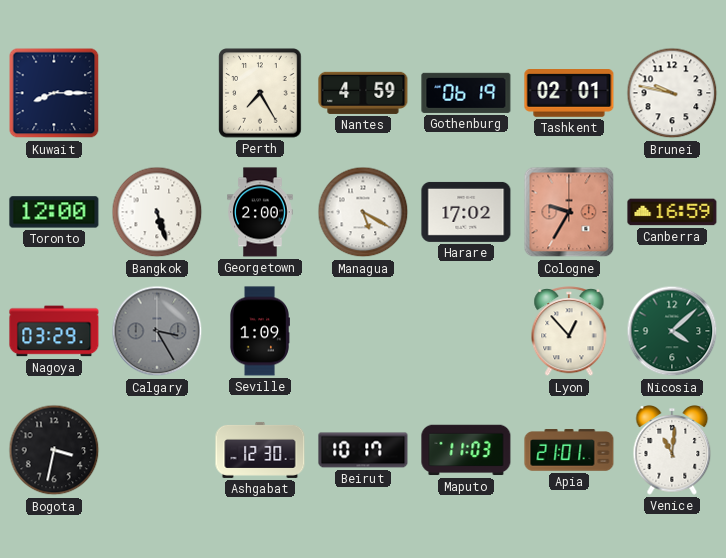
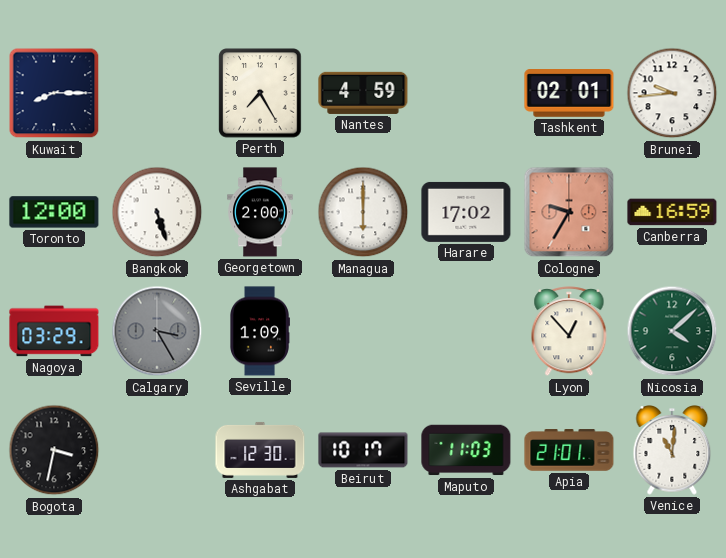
Gothenburg: 06:19 -> none
Brunei: 9:47 -> 9:44
Managua: 5:20 -> 6:00
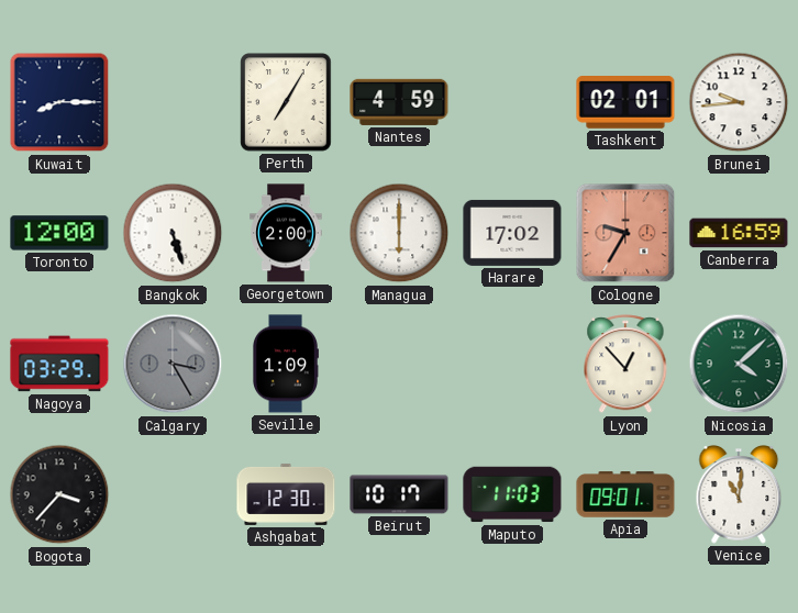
Perth: 7:25 -> 7:05
Bogota: 3:32 -> 3:37
Apia: 21:01 -> 09:01
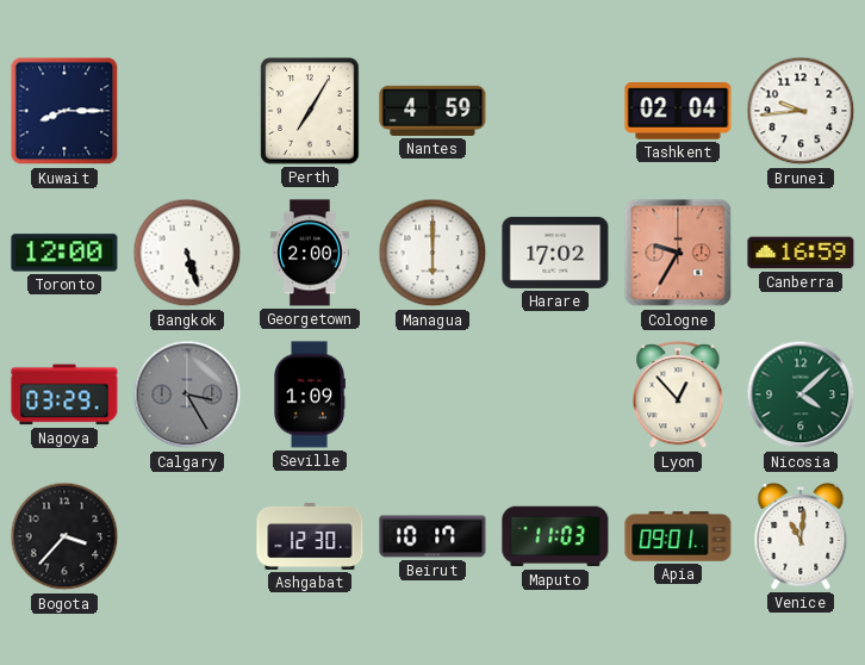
Tashkent: 02:01 -> 02:04
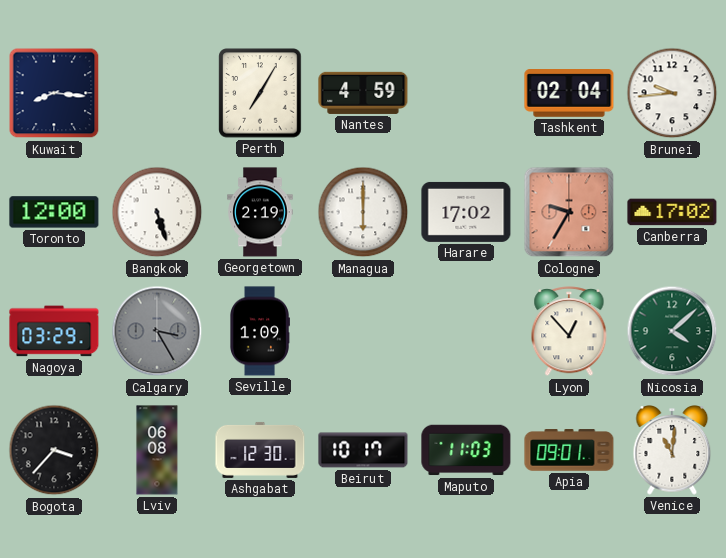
Kuwait: 8:15 -> 8:16
Georgetown: 2:00 -> 2:19
Canberra: 16:59 -> 17:02
Lviv: none -> 06:08
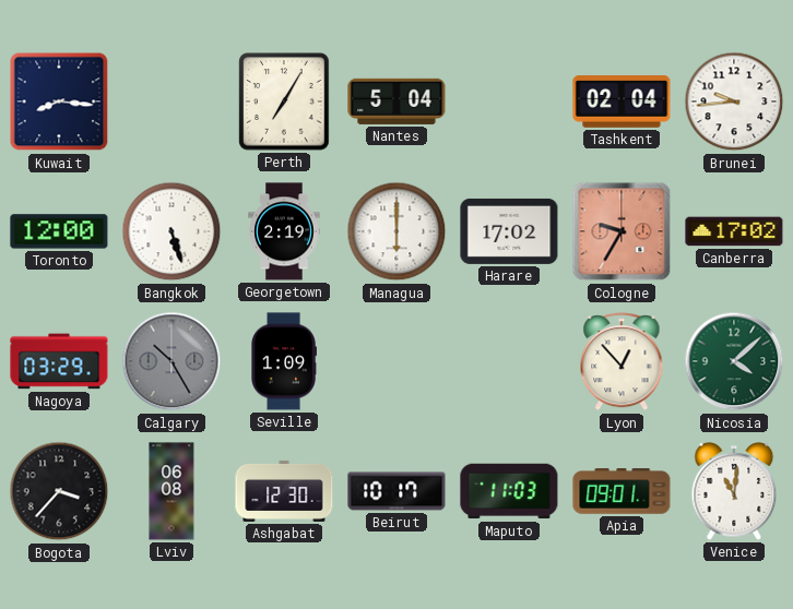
Nantes: 4:59 -> 5:04
Calgary: 3:25 -> 10:25
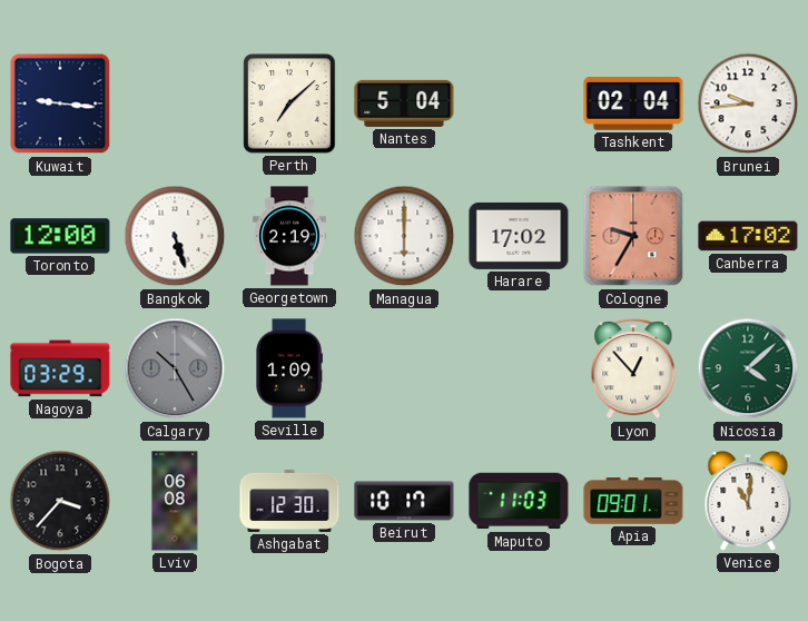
Kuwait: 8:16 -> 9:16
Perth: 7:05 -> 7:08
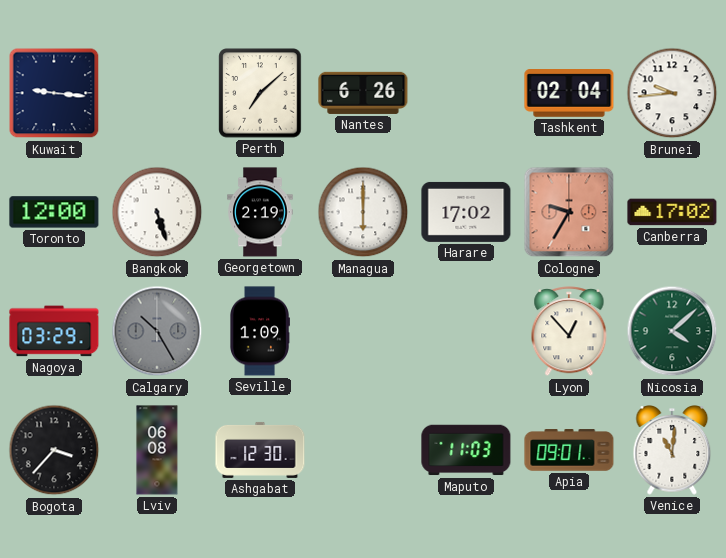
Nantes: 5:04 -> 6:26
Beirut: 10:17 -> none
